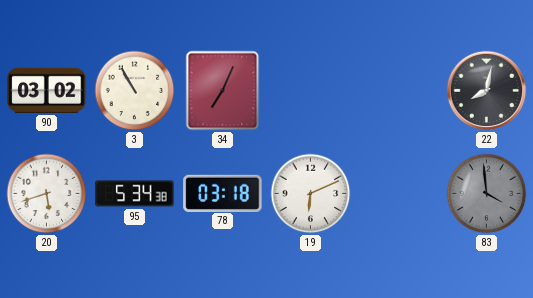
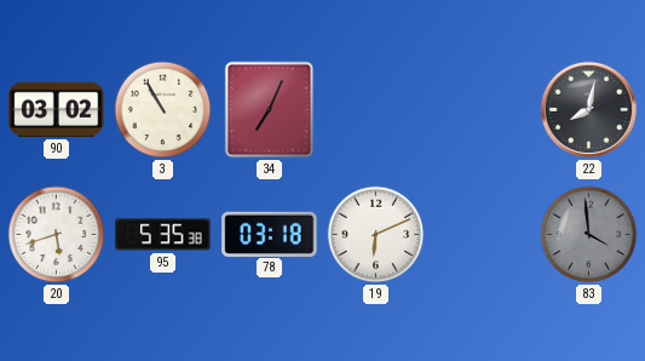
95: 5:34 -> 5:35
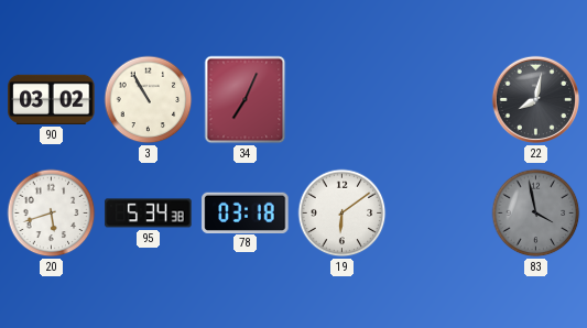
95: 5:35 -> 5:34
19: 6:11 -> 6:09
83: 3:59 -> 3:58
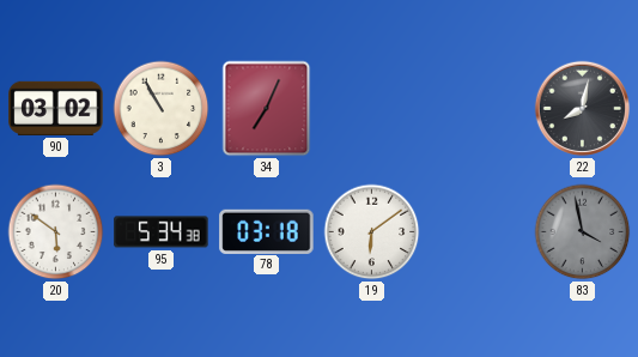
20: 5:42 -> 5:51
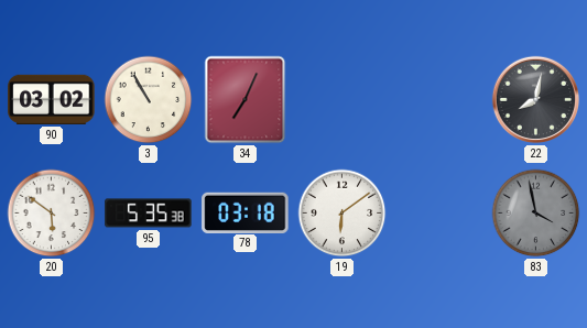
95: 5:34 -> 5:35
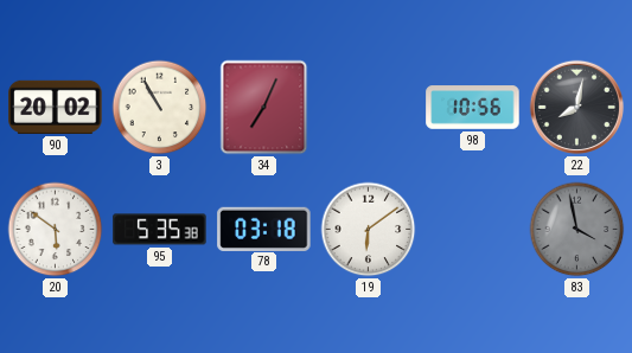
90: 03:02 -> 20:02
98: none -> 10:56
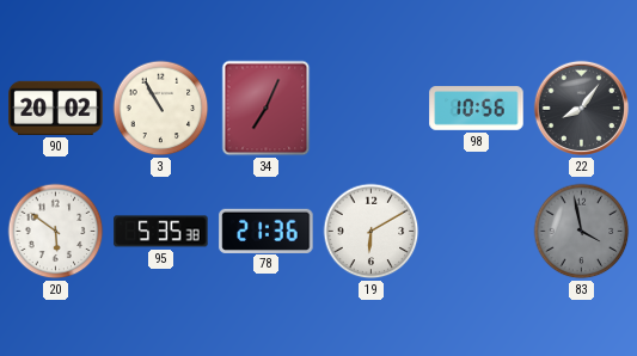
22: 8:02 -> 8:06
78: 03:18 -> 21:36
19: 6:09 -> 6:10
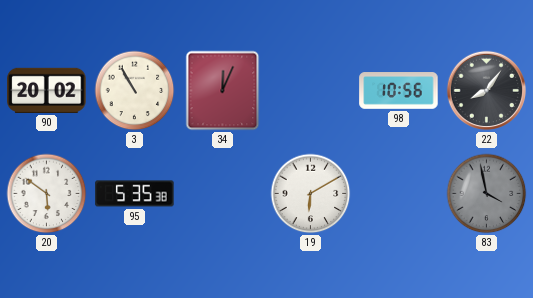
34: 7:04 -> 12:04
78: 21:36 -> none
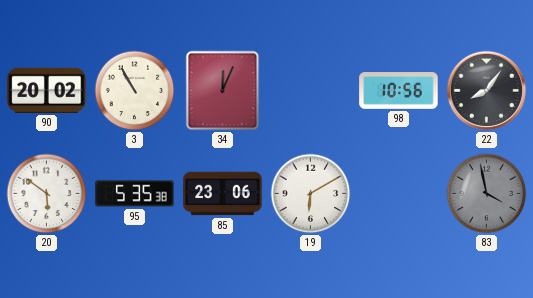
85: none -> 23:06
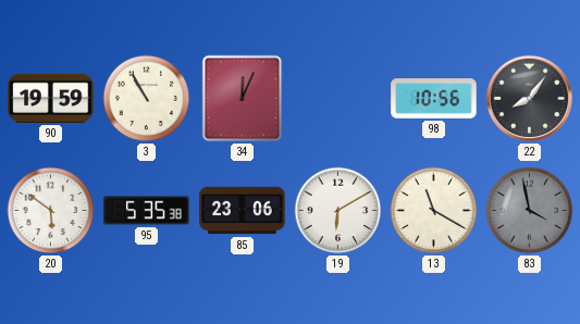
90: 20:02 -> 19:59
13: none -> 11:20
